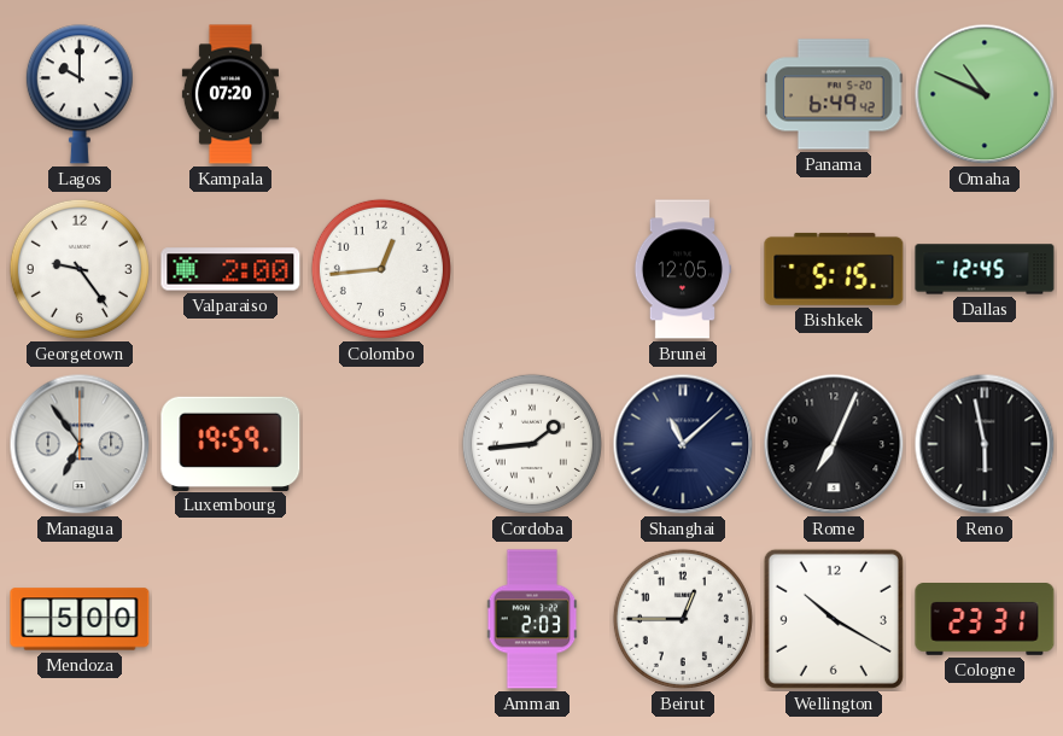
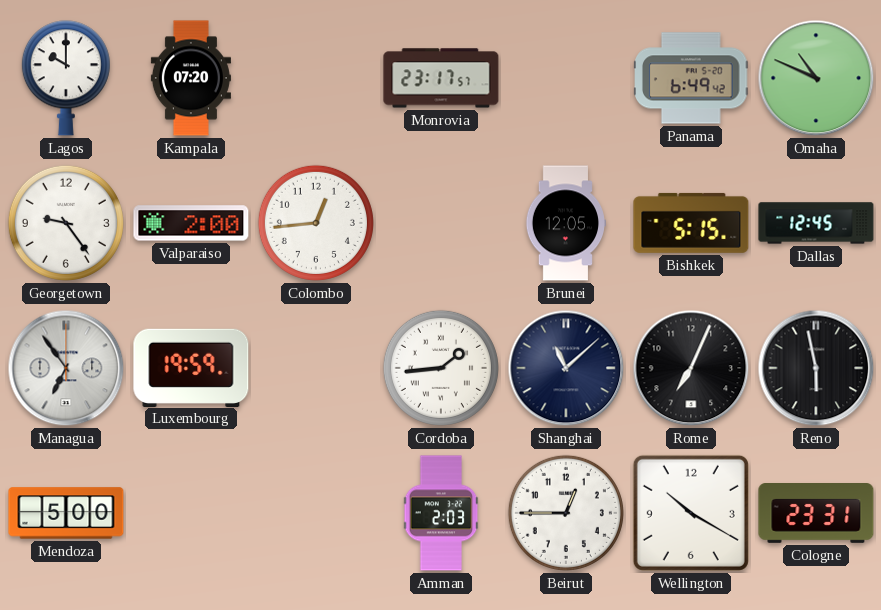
Monrovia: none -> 23:17
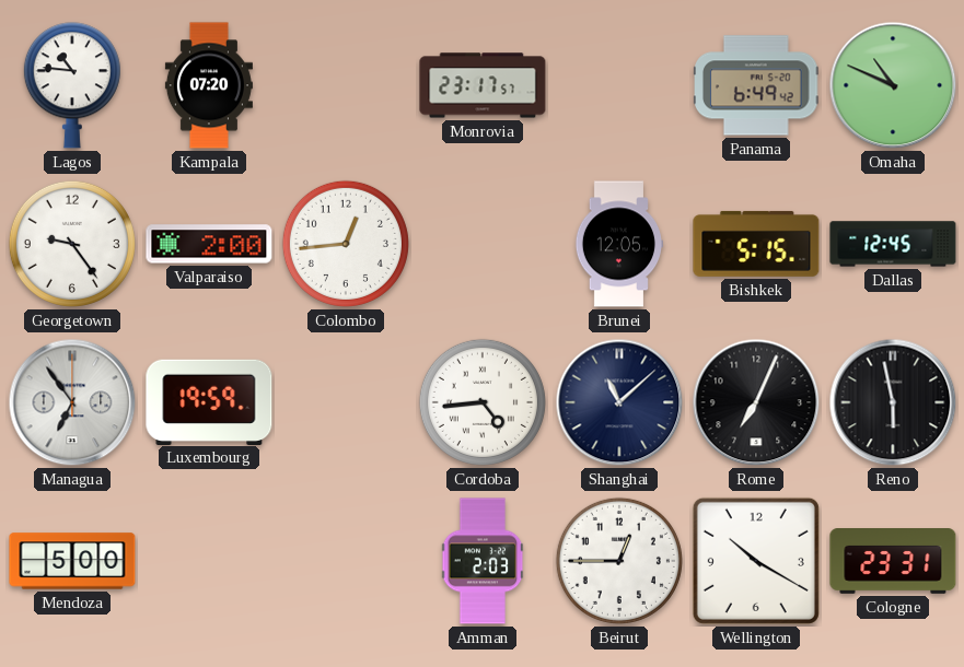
Lagos: 10:00 -> 10:46
Cordoba: 1:44 -> 4:44
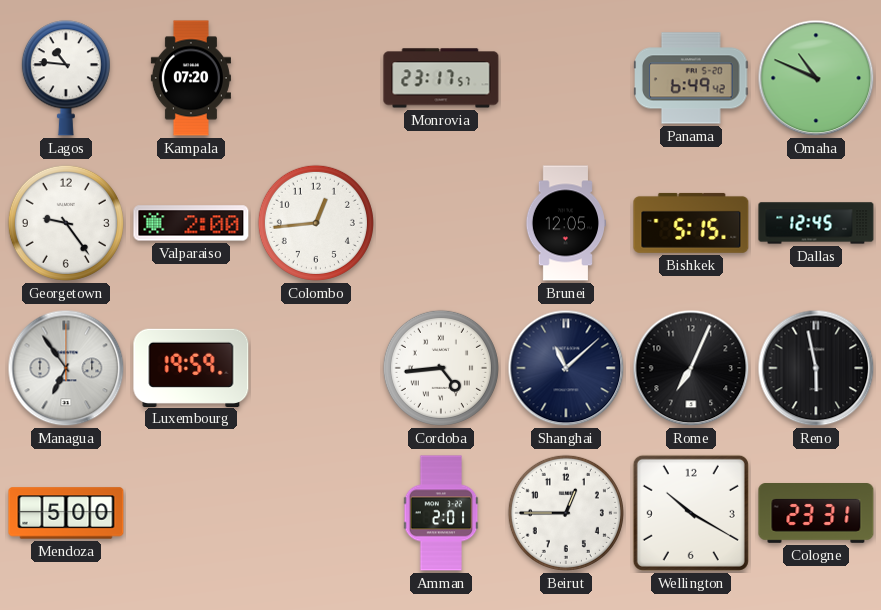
Amman: 2:03 -> 2:01
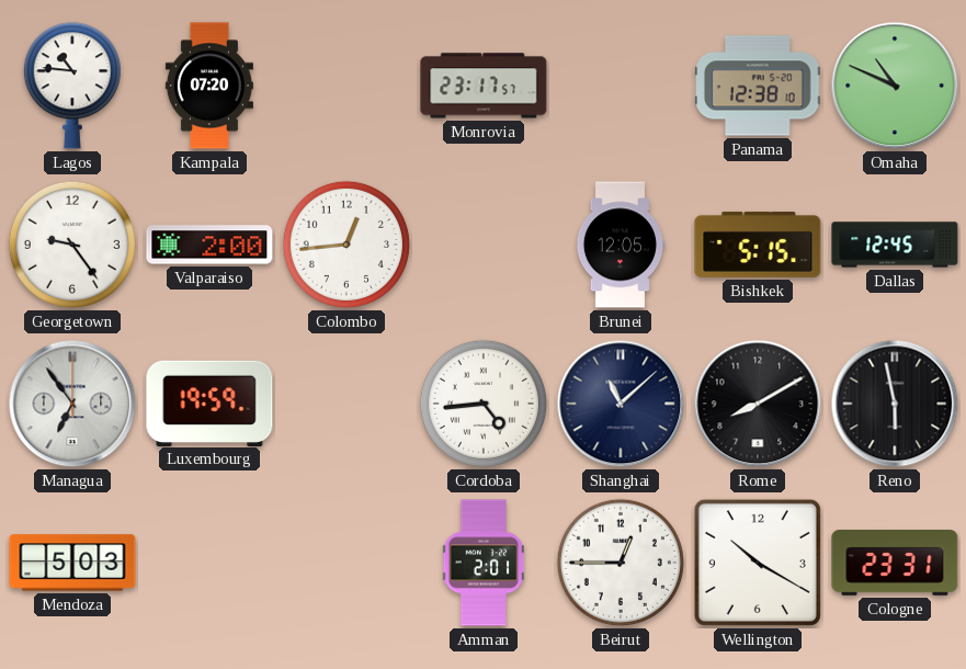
Panama: 6:49 -> 12:38
Rome: 7:04 -> 8:10
Mendoza: 5:00 -> 5:03
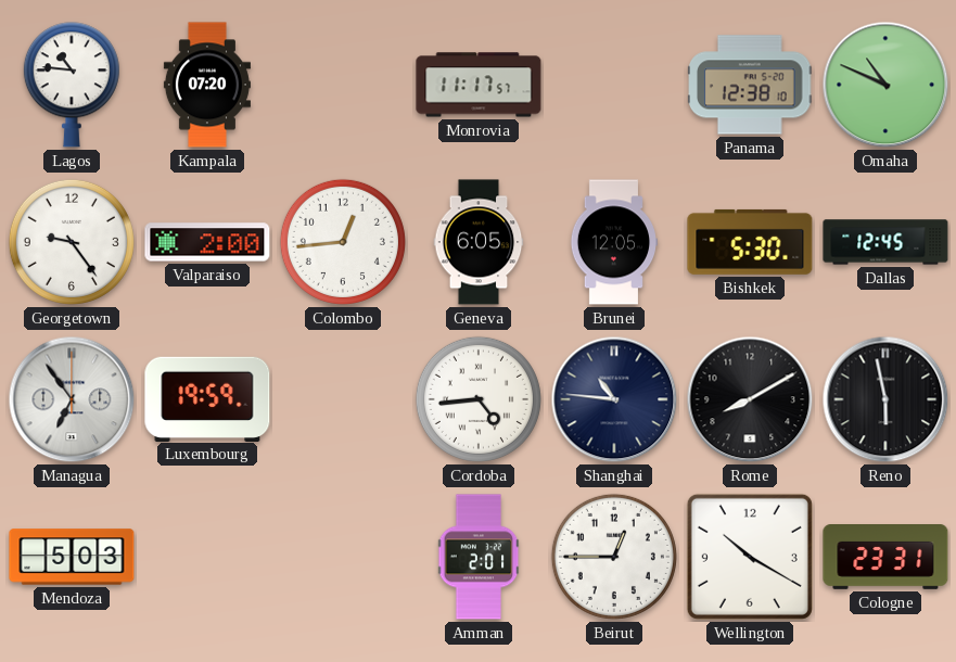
Monrovia: 23:17 -> 11:17
Geneva: none -> 6:05
Bishkek: 5:15 -> 5:30
Shanghai: 11:08 -> 10:46
